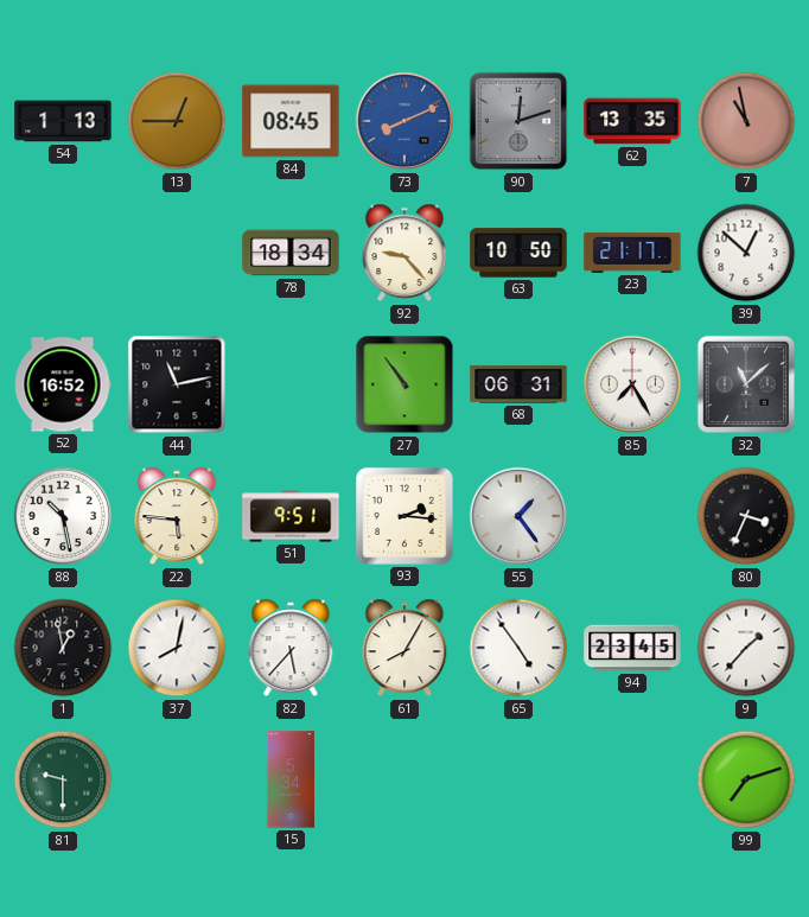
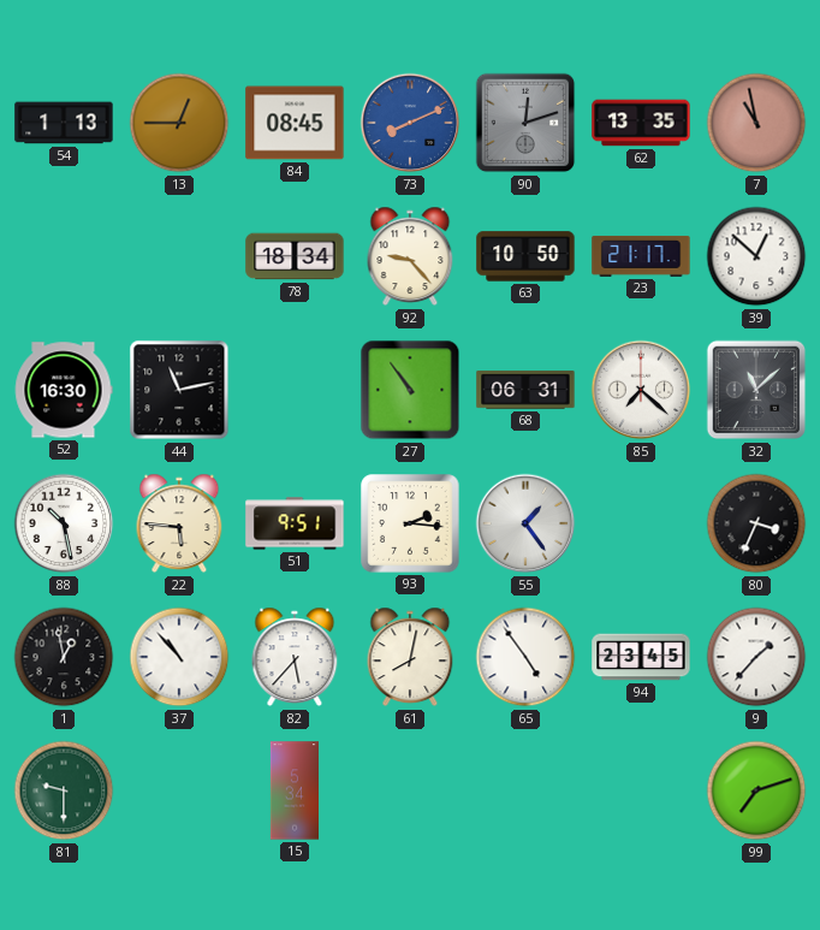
52: 16:52 -> 16:30
85: 7:25 -> 7:22
37: 8:02 -> 10:53
61: 8:05 -> 8:02
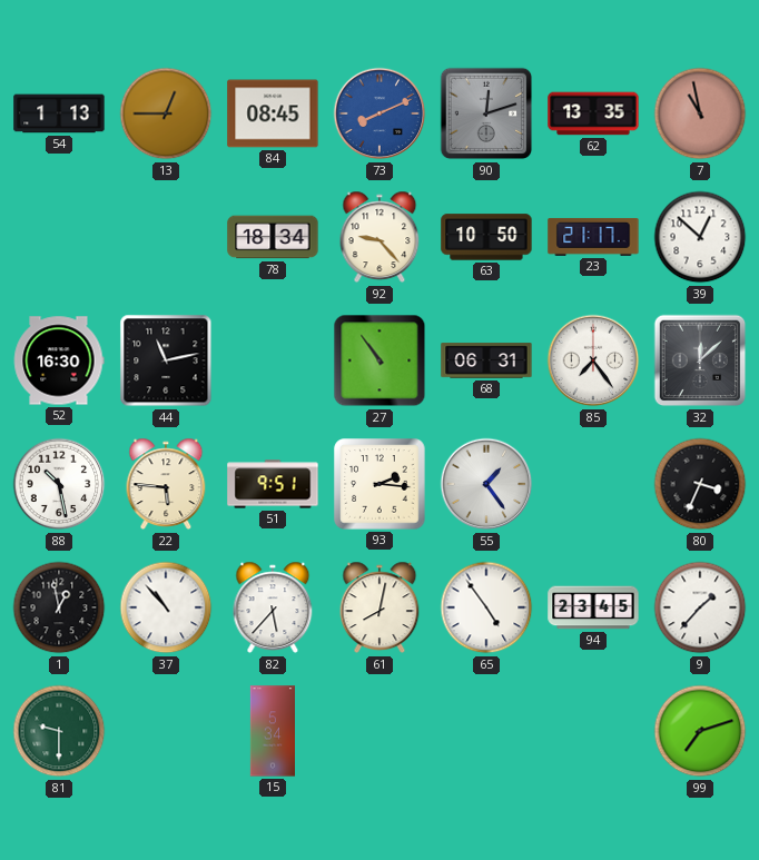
85: 7:22 -> 7:24
32: 11:08 -> 12:08
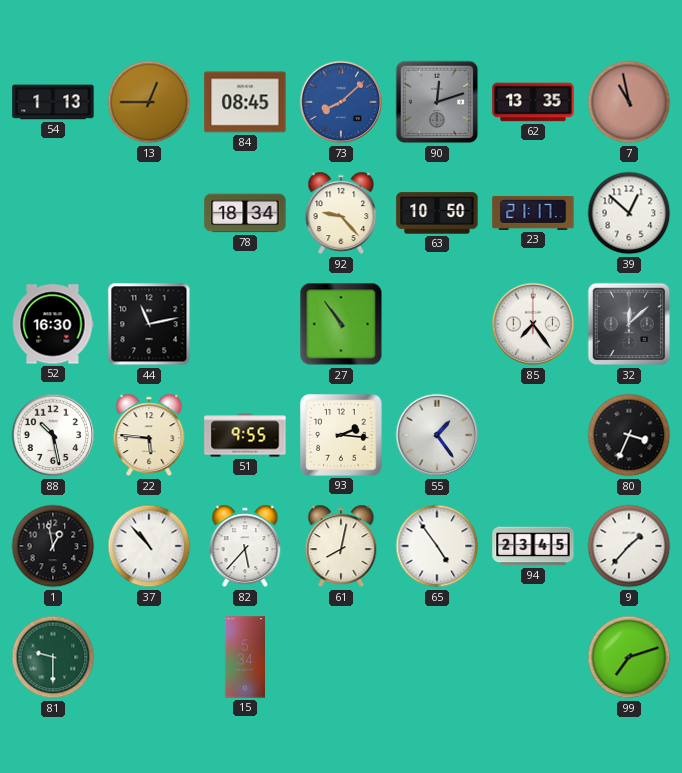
73: 8:11 -> 8:08
68: 06:31 -> none
51: 9:51 -> 9:55
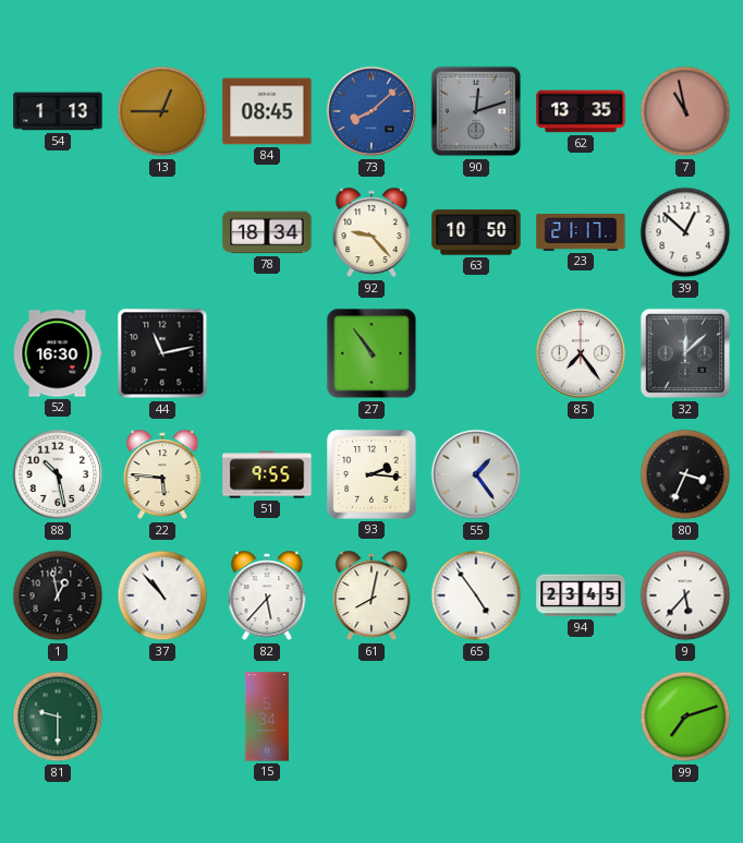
9: 1:37 -> 5:37
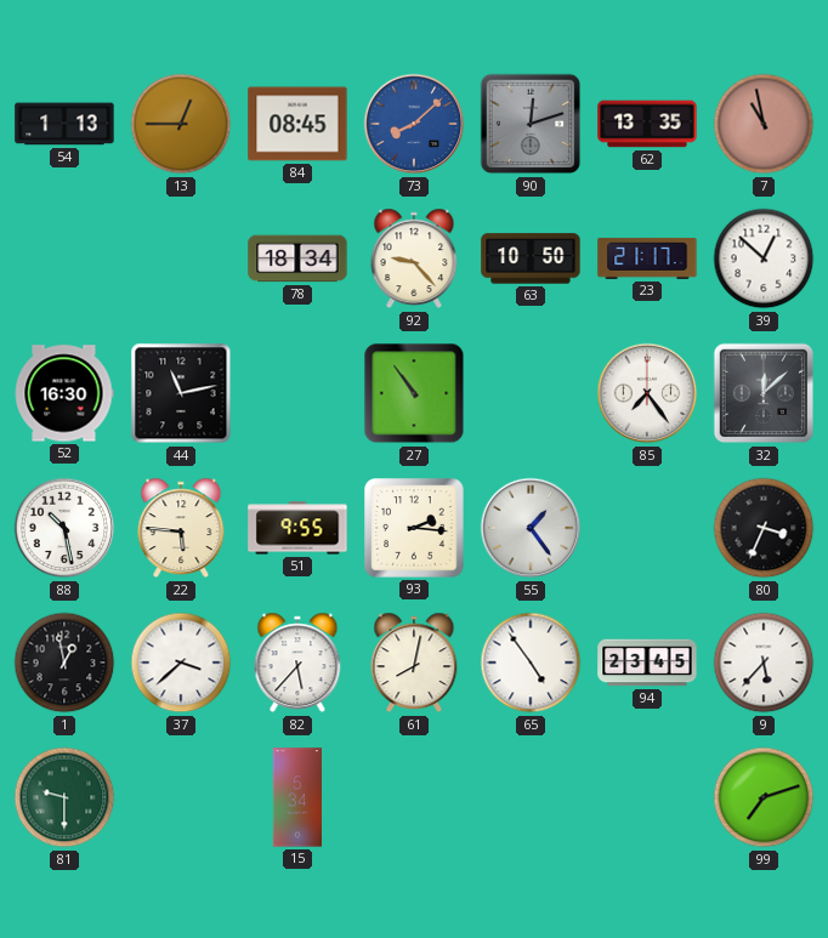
37: 10:53 -> 3:38
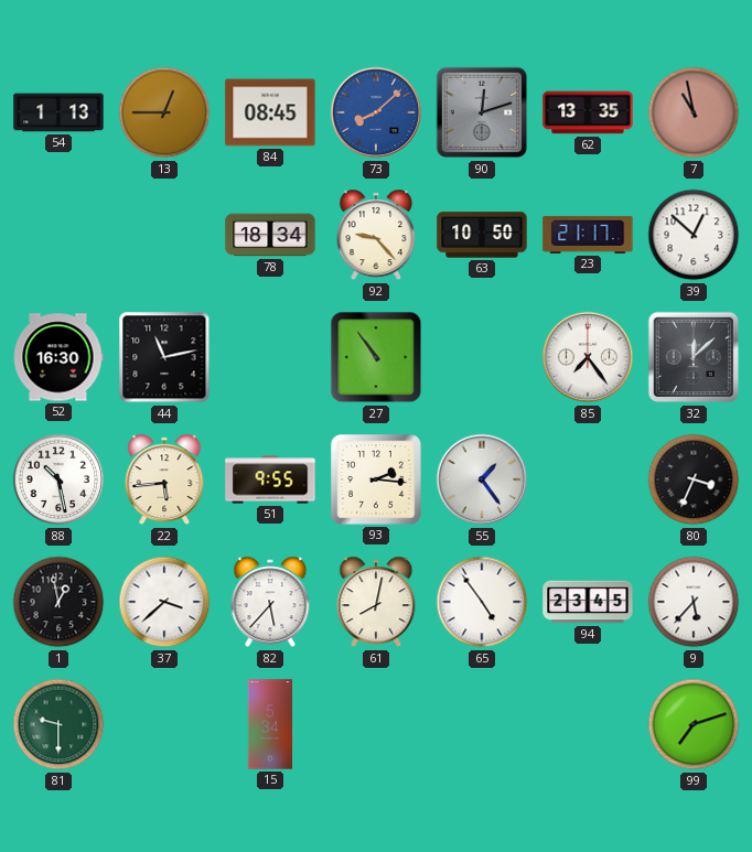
22: 5:46 -> 5:44
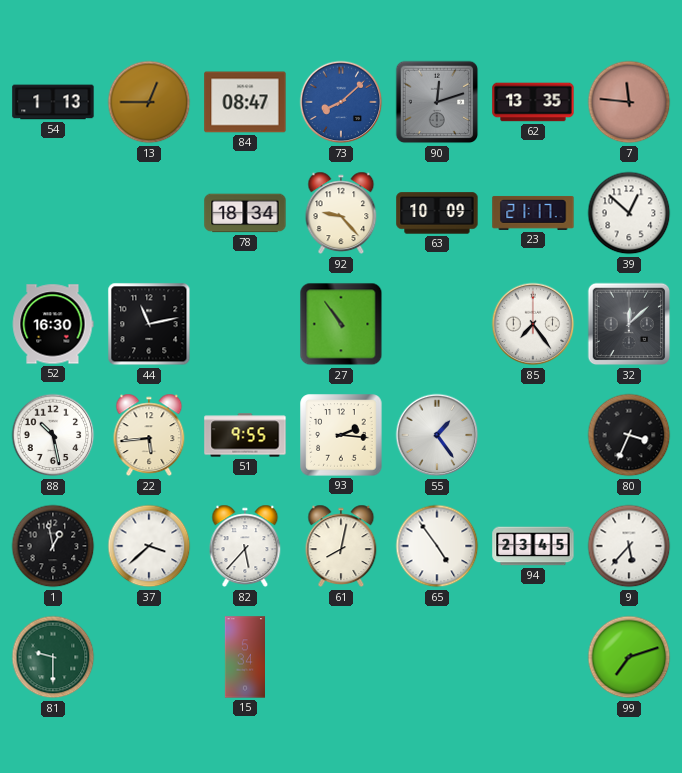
84: 08:45 -> 08:47
7: 10:58 -> 11:46
63: 10:50 -> 10:09
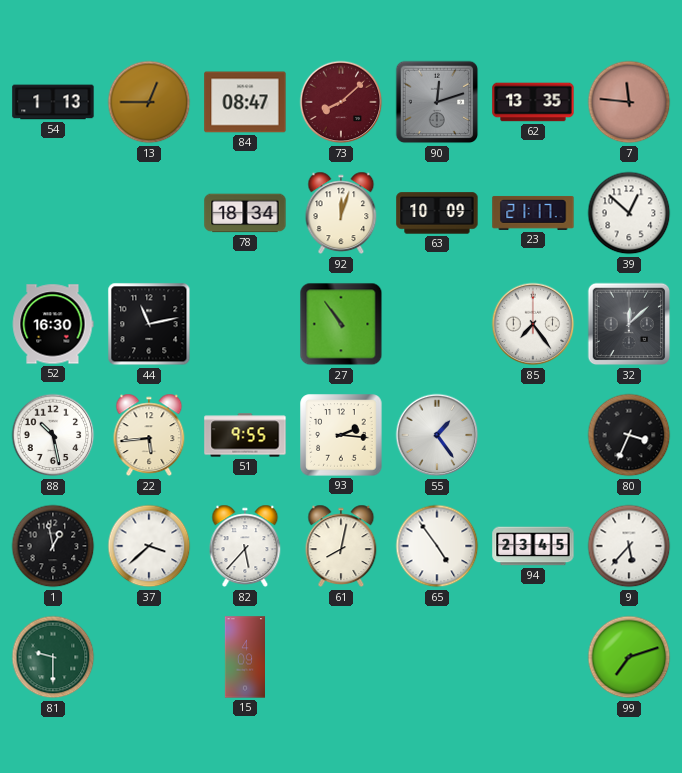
73 dial: blue -> burgundy
92: 9:23 -> 12:03
15: 5:34 -> 4:09
